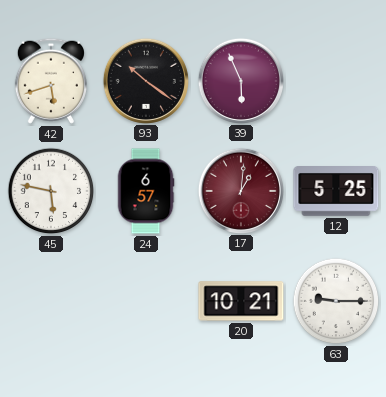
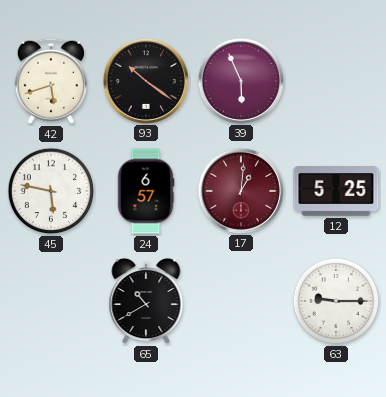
65: none -> 10:40
20: 10:21 -> none
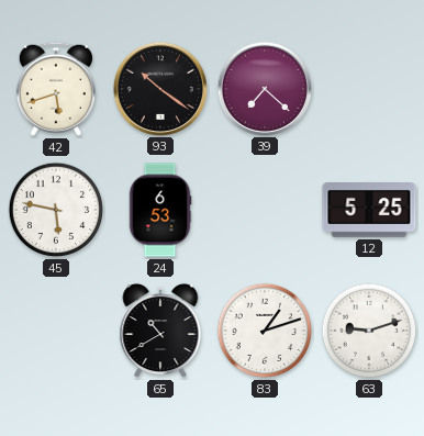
39: 5:56 -> 7:22
24: 6:57 -> 6:53
17: 1:01 -> none
83: none -> 1:12
63: 9:15 -> 9:12
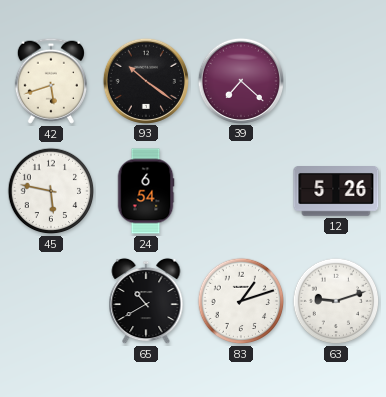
24: 6:53 -> 6:54
12: 5:25 -> 5:26
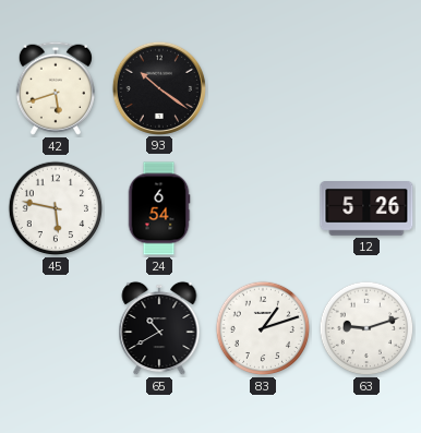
39: 7:22 -> none
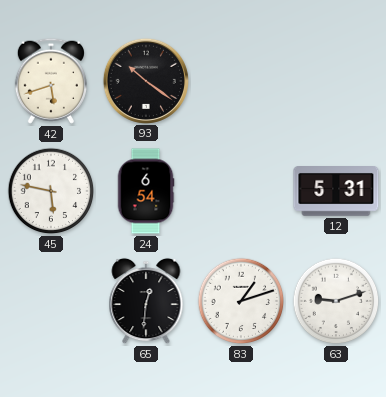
12: 5:26 -> 5:31
65: 10:40 -> 12:31
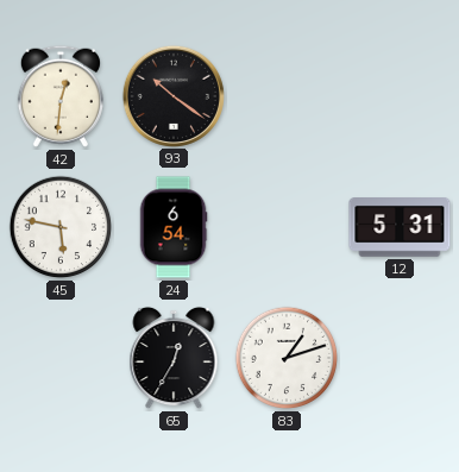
42: 5:42 -> 12:31
65: 12:31 -> 12:35
63: 9:12 -> none
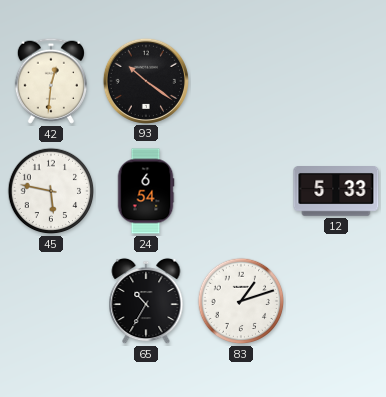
12: 5:31 -> 5:33
65: 12:35 -> 10:35
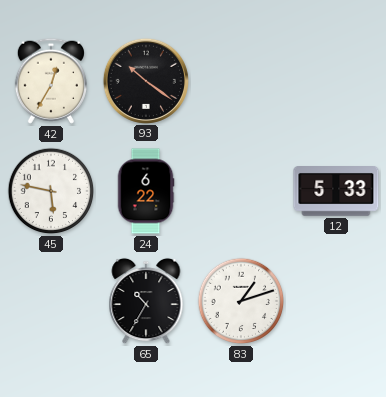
42: 12:31 -> 12:35
24: 6:54 -> 6:22
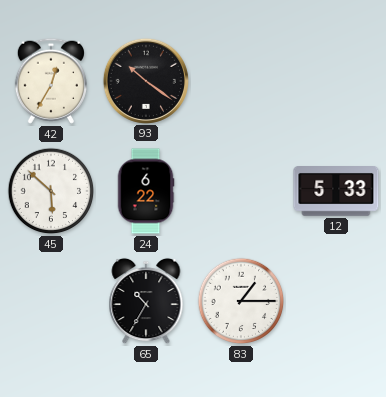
45: 5:47 -> 5:52
83: 1:12 -> 1:15
